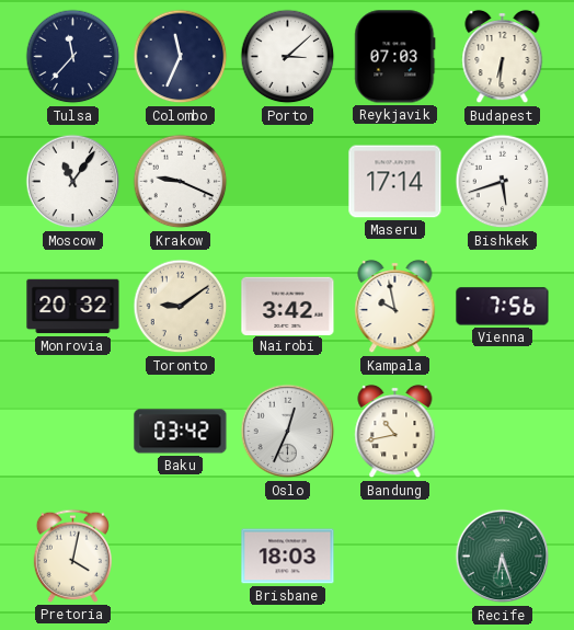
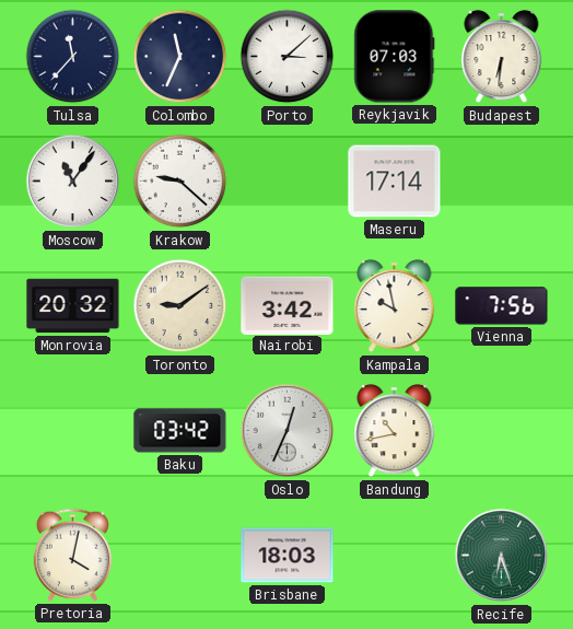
Krakow: 9:19 -> 9:22
Bishkek: 5:42 -> none
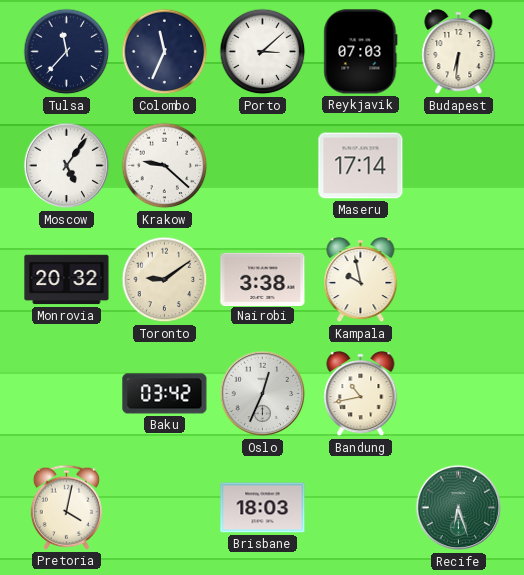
Moscow: 11:06 -> 5:06
Nairobi: 3:42 -> 3:38
Vienna: 7:56 -> none
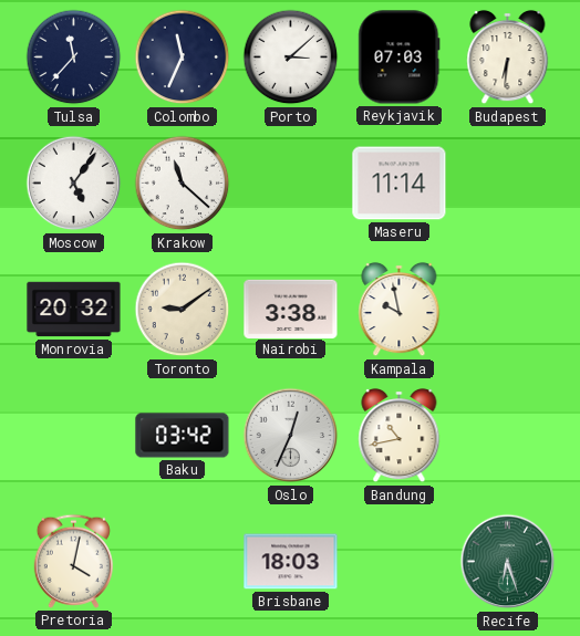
Krakow: 9:22 -> 11:22
Maseru: 17:14 -> 11:14
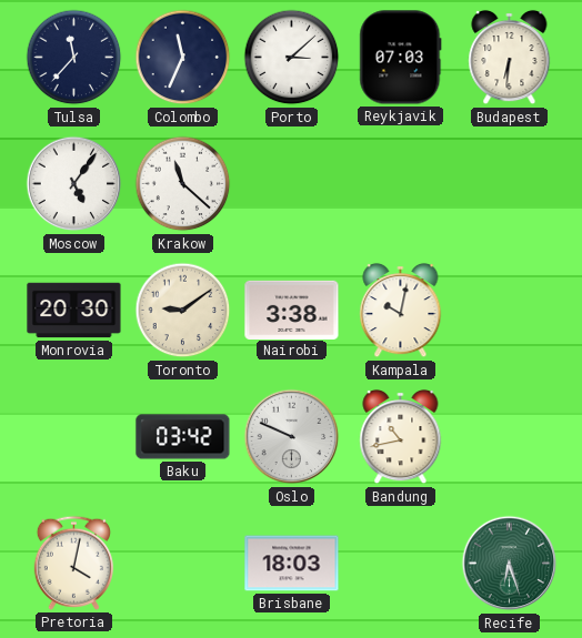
Maseru: 11:14 -> none
Monrovia: 20:32 -> 20:30
Kampala: 9:58 -> 10:02
Oslo: 12:34 -> 9:49
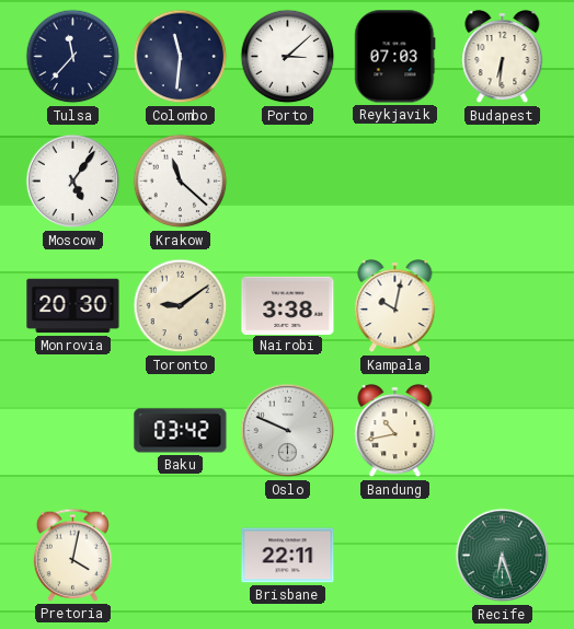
Colombo: 11:34 -> 11:31
Brisbane: 18:03 -> 22:11
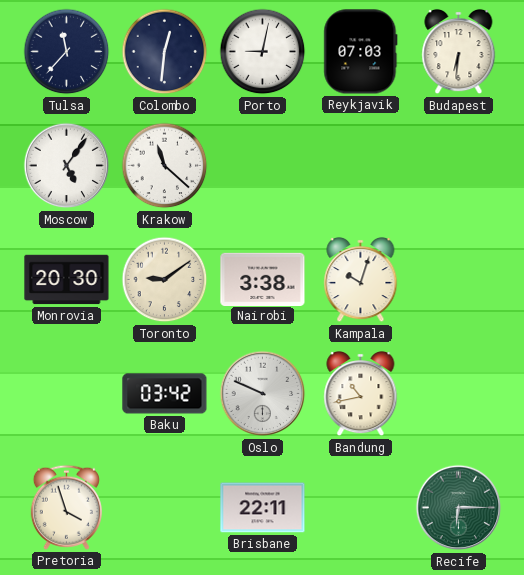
Colombo: 11:31 -> 12:31
Porto: 3:08 -> 9:02
Kampala: 10:02 -> 10:03
Pretoria: 4:02 -> 3:57
Recife: 6:27 -> 6:15
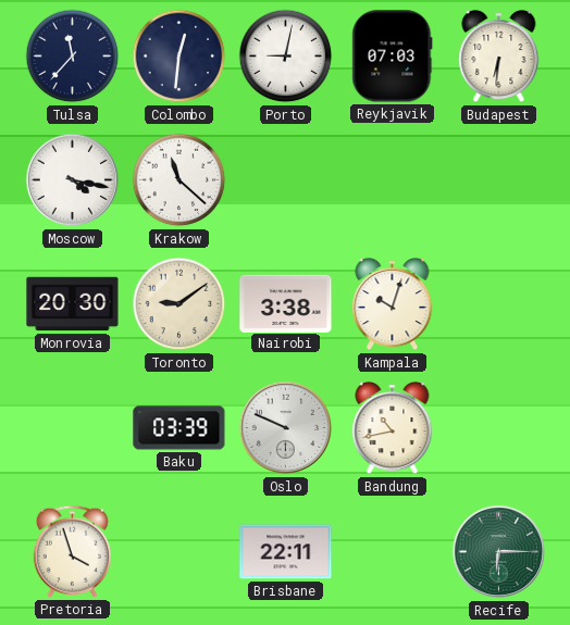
Moscow: 5:06 -> 4:17
Baku: 03:42 -> 03:39
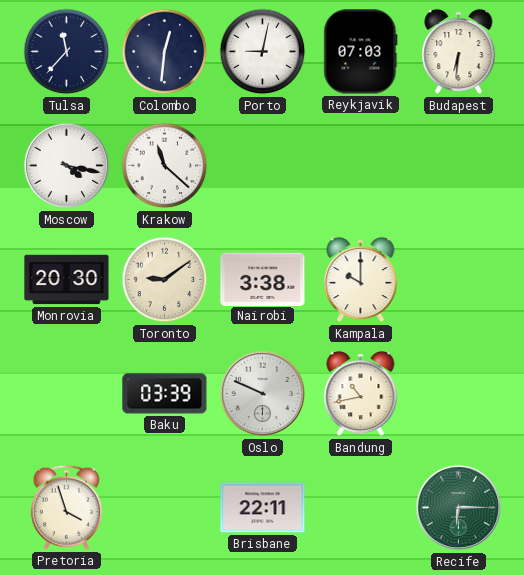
Kampala: 10:03 -> 10:00
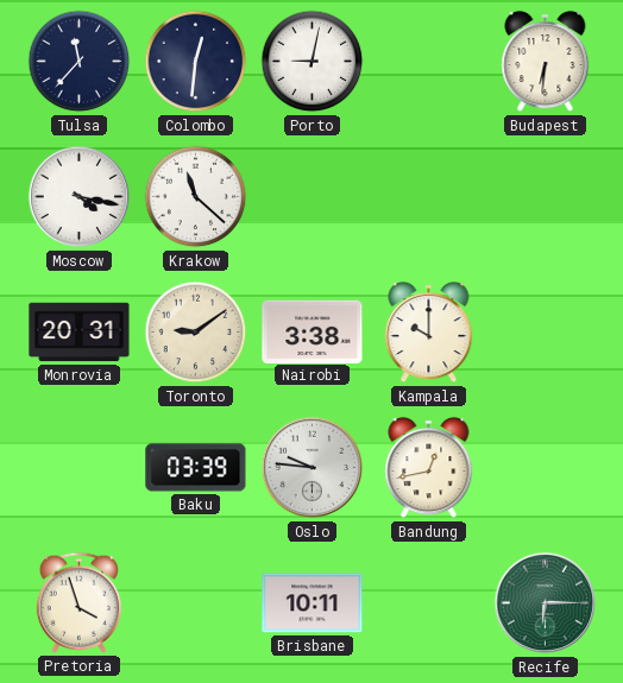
Reykjavik: 07:03 -> none
Monrovia: 20:30 -> 20:31
Oslo: 9:49 -> 9:46
Bandung: 10:43 -> 12:43
Brisbane: 22:11 -> 10:11
